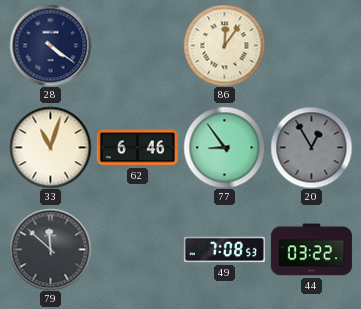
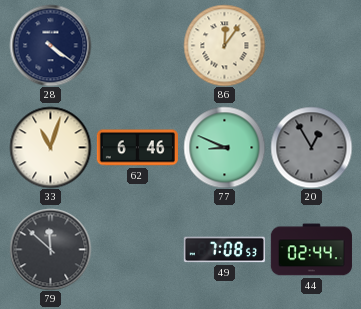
77: 8:54 -> 8:49
44: 03:22 -> 02:44
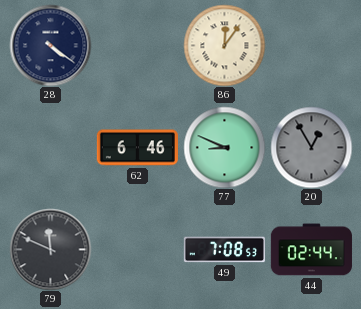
33: 11:03 -> none
79: 11:52 -> 11:49
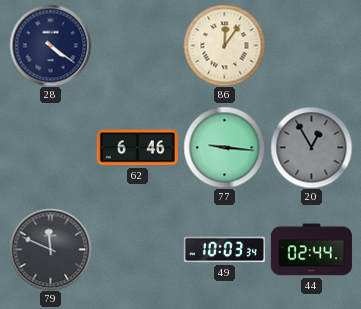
77: 8:49 -> 9:16
49: 7:08 -> 10:03
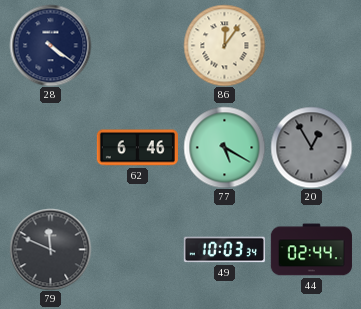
77: 9:16 -> 5:20
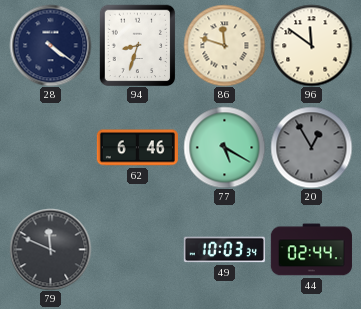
94: none -> 8:33
86: 12:06 -> 11:48
96: none -> 11:51
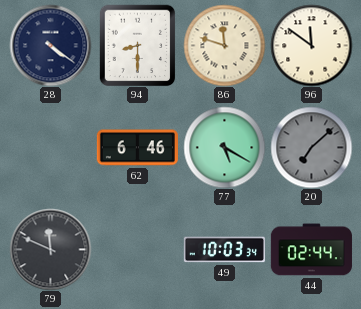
94: 8:33 -> 8:30
20: 12:55 -> 7:08
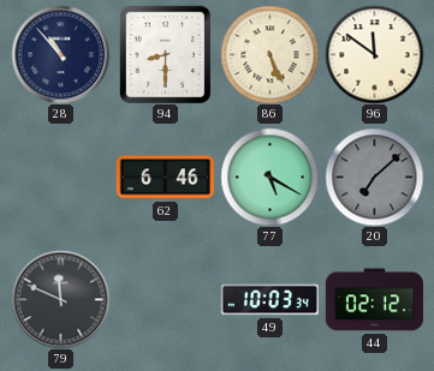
28: 4:21 -> 10:53
86: 11:48 -> 5:26
44: 02:44 -> 02:12
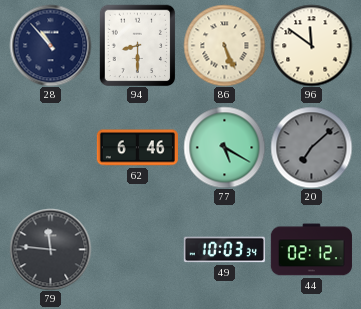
79: 11:49 -> 11:46
